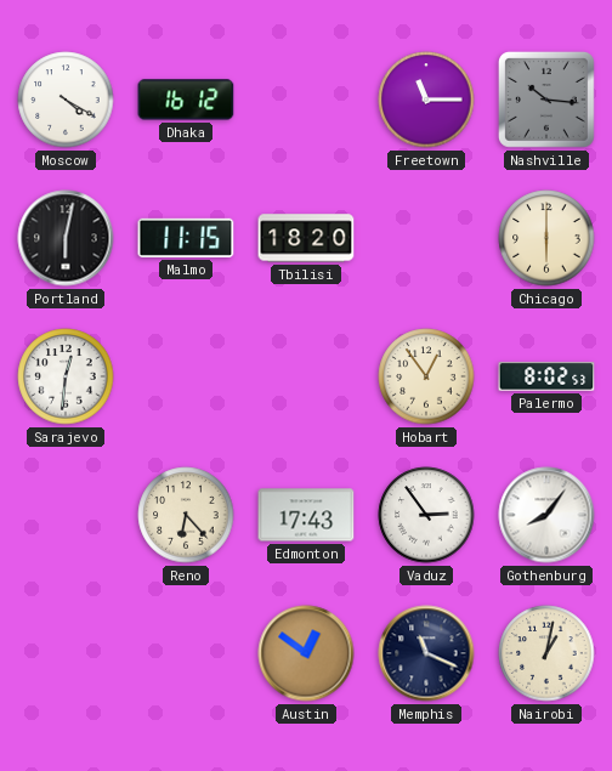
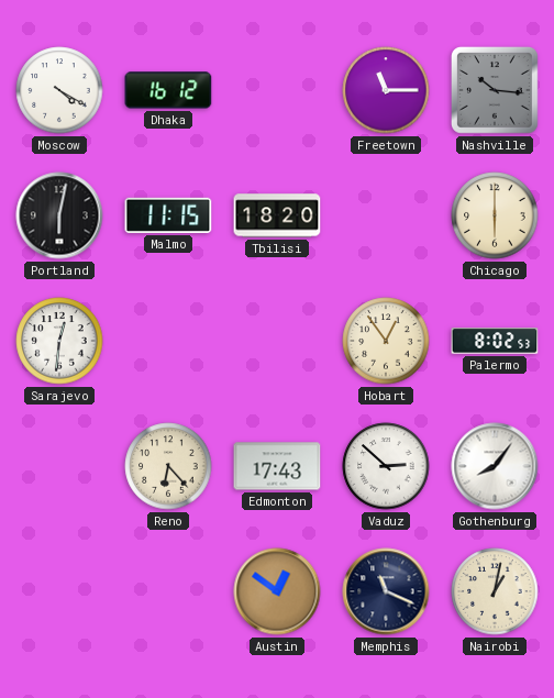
Vaduz: 2:54 -> 2:52
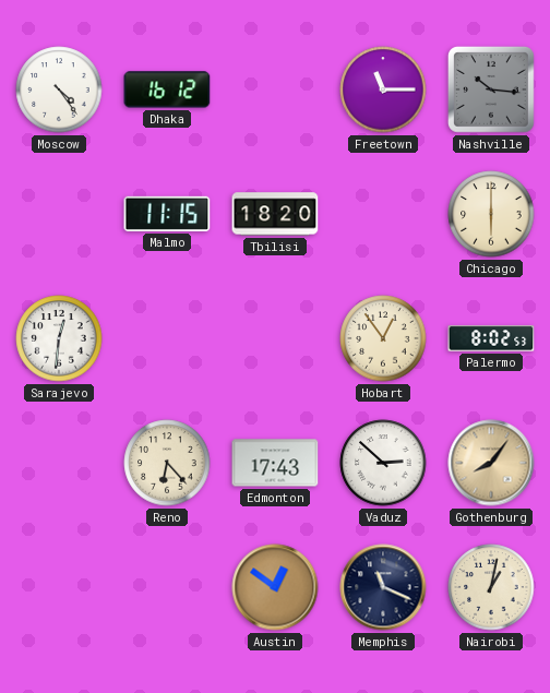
Moscow: 4:20 -> 4:24
Portland: 6:02 -> none
Gothenburg dial: white -> champagne
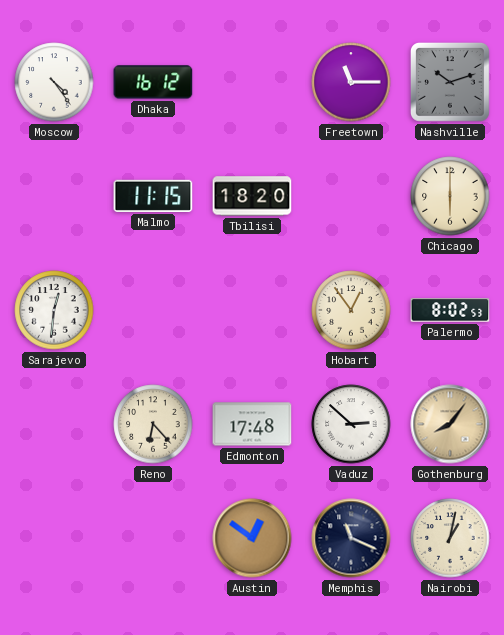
Nashville: 10:16 -> 10:12
Edmonton: 17:43 -> 17:48
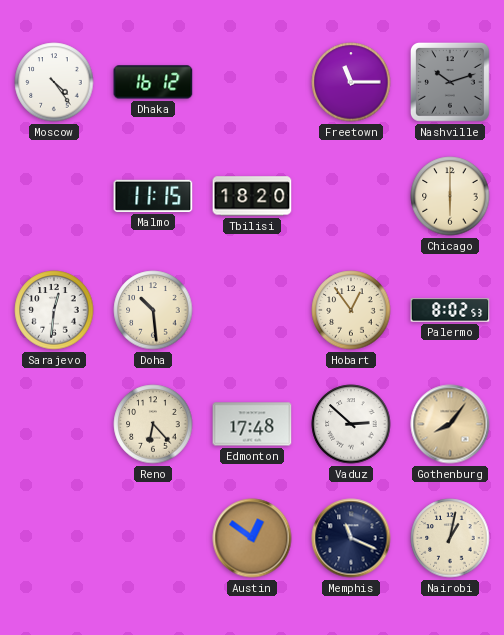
Doha: none -> 10:29
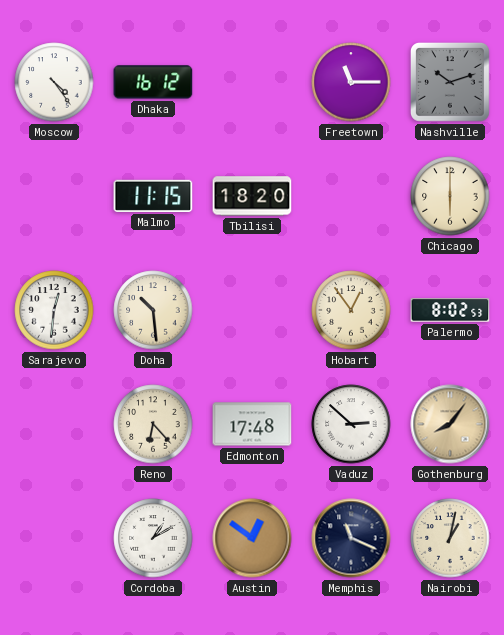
Cordoba: none -> 1:10
